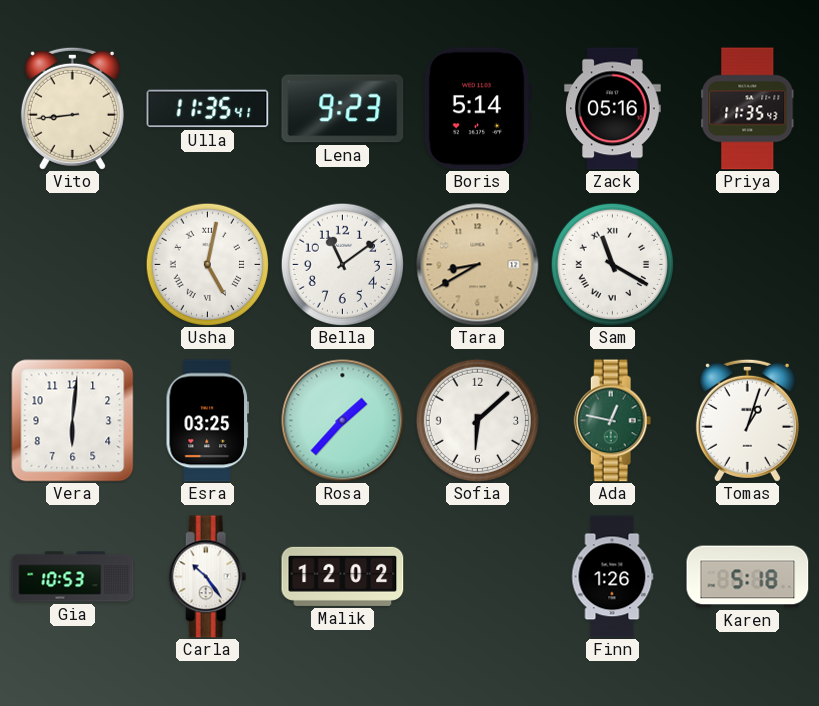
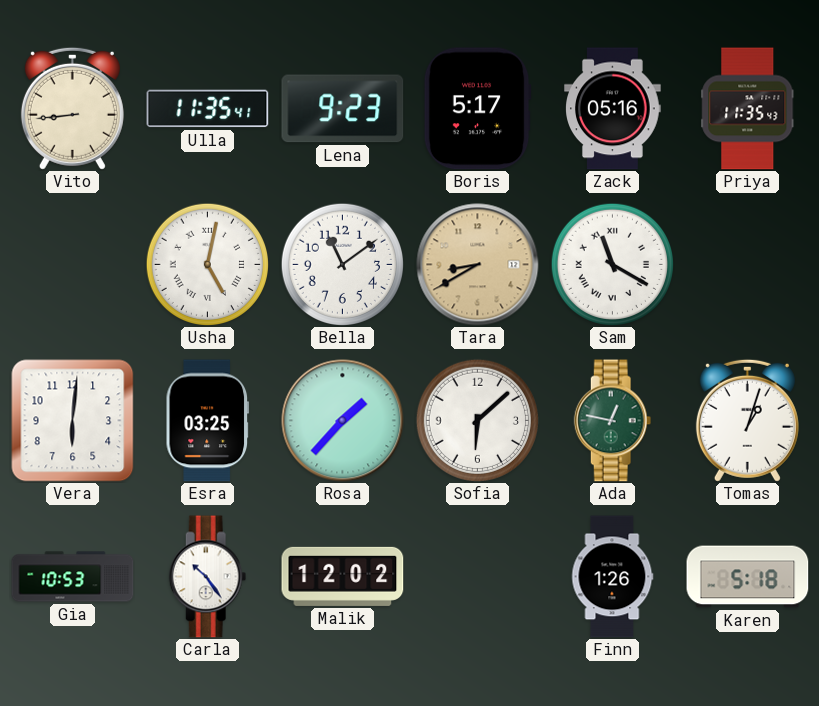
Boris: 5:14 -> 5:17
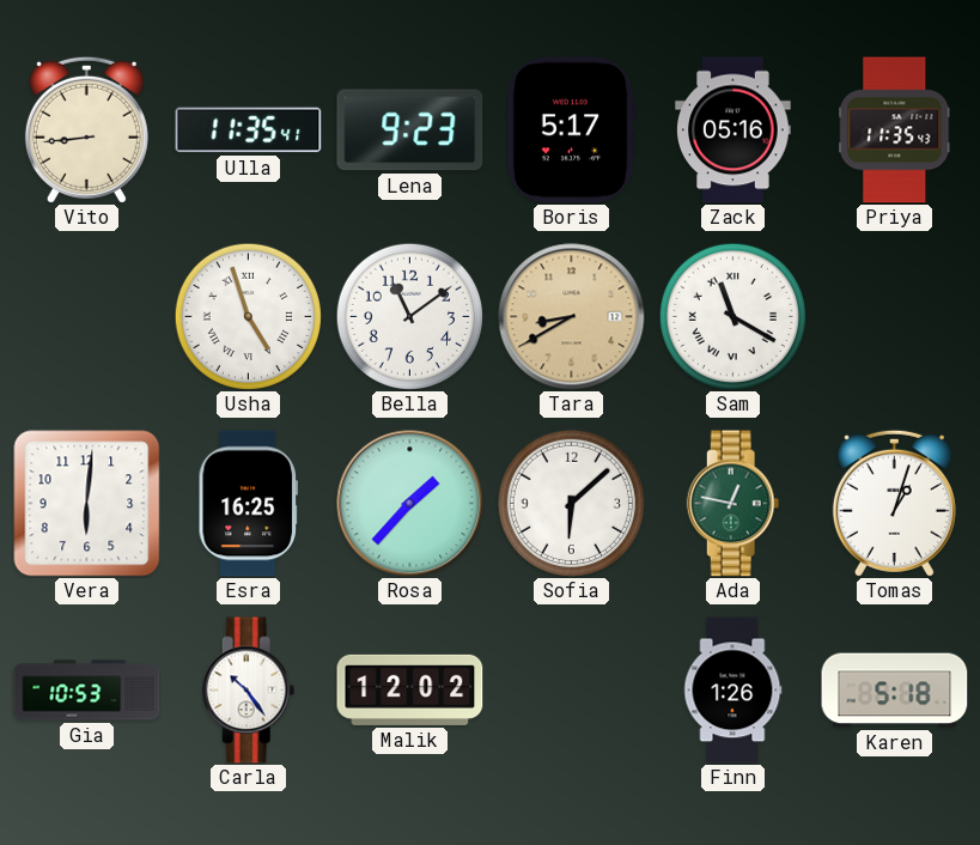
Usha: 5:02 -> 4:57
Esra: 03:25 -> 16:25
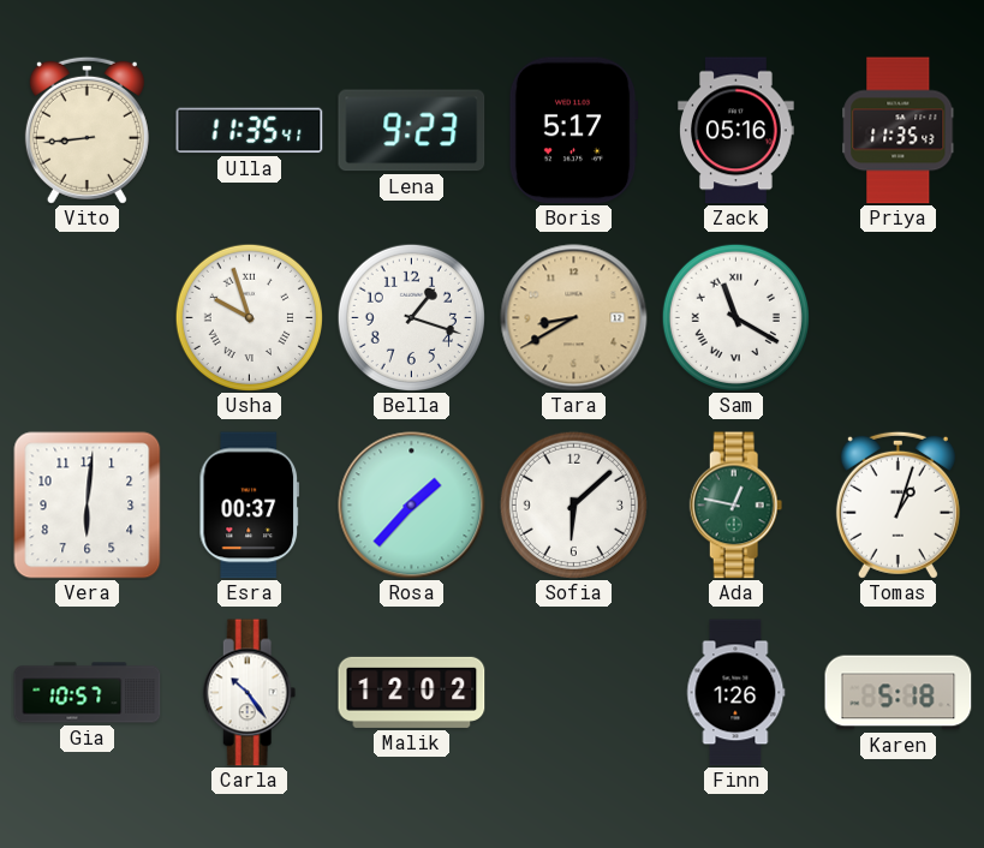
Usha: 4:57 -> 9:57
Bella: 11:09 -> 1:18
Esra: 16:25 -> 00:37
Gia: 10:53 -> 10:57
